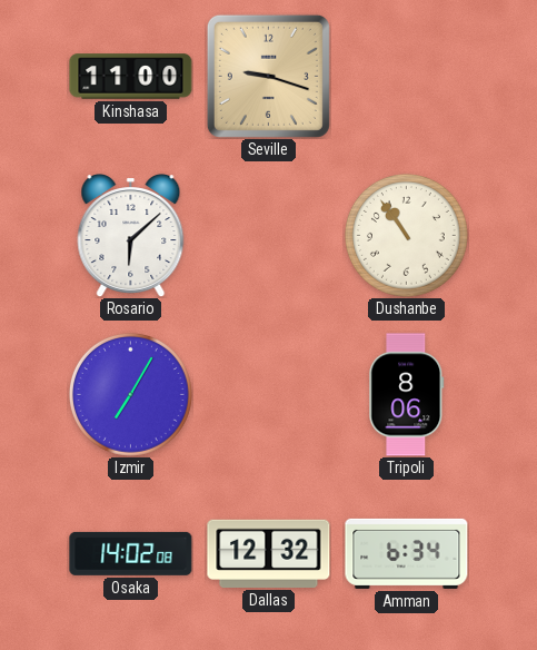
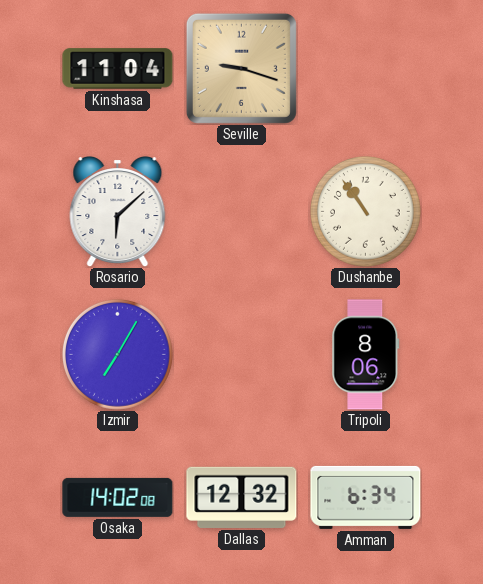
Kinshasa: 11:00 -> 11:04
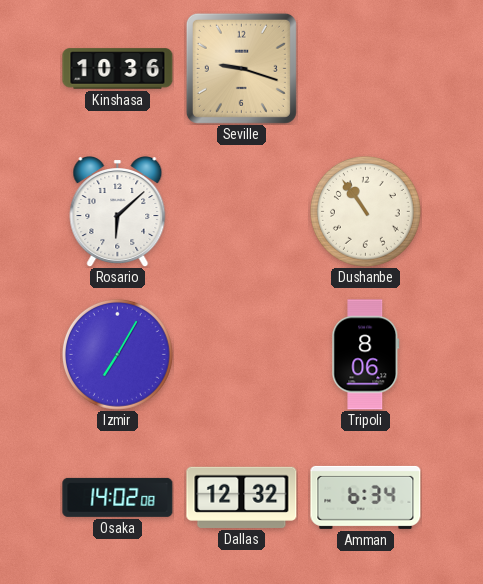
Kinshasa: 11:04 -> 10:36
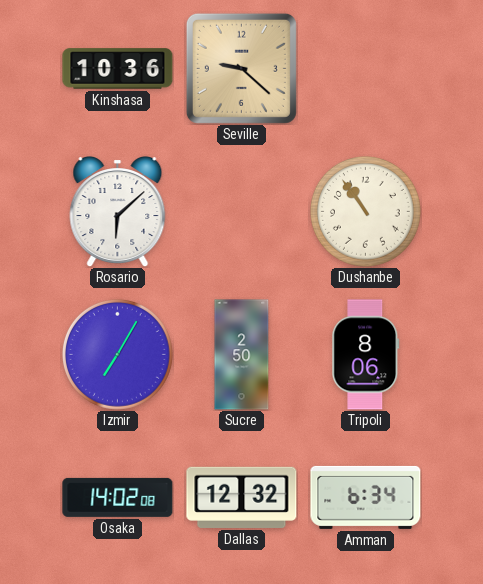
Seville: 9:18 -> 9:22
Sucre: none -> 2:50
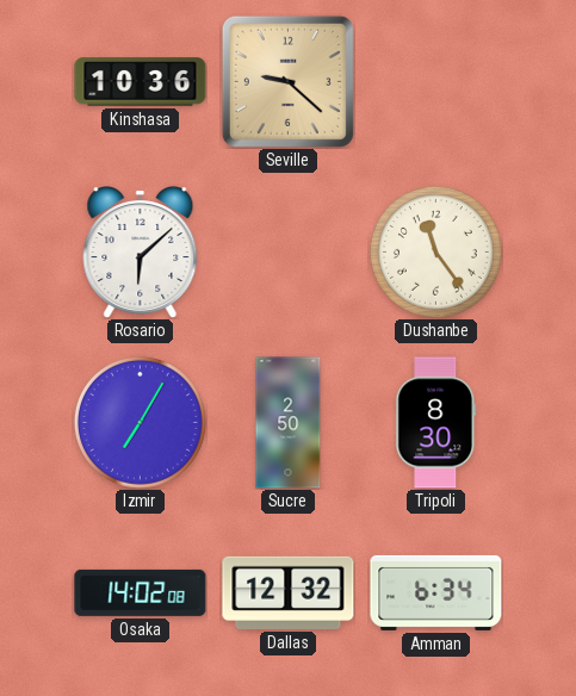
Dushanbe: 10:54 -> 11:24
Tripoli: 8:06 -> 8:30
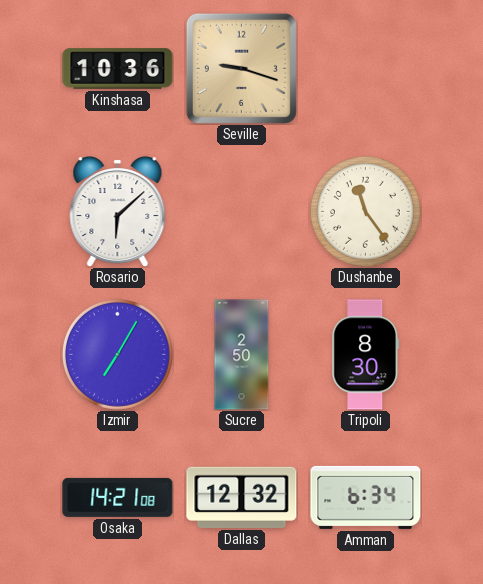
Seville: 9:22 -> 9:18
Osaka: 14:02 -> 14:21
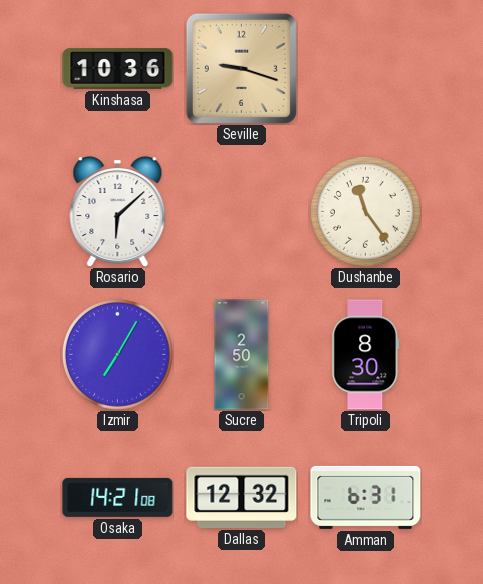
Amman: 6:34 -> 6:31
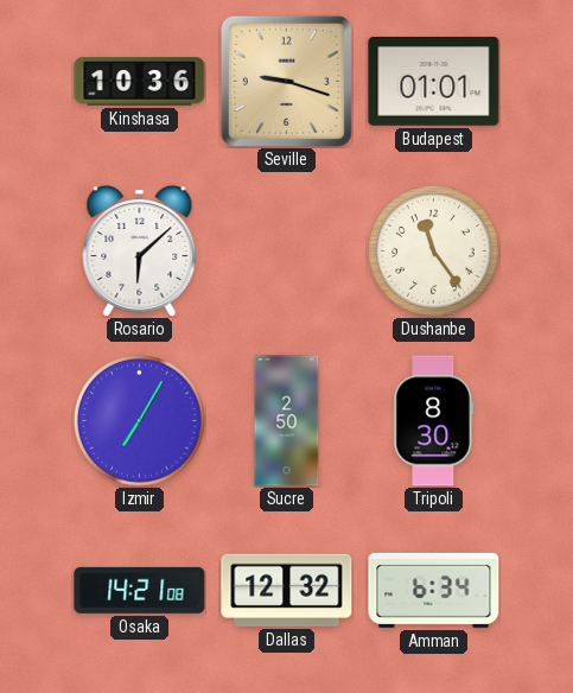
Budapest: none -> 01:01
Amman: 6:31 -> 6:34
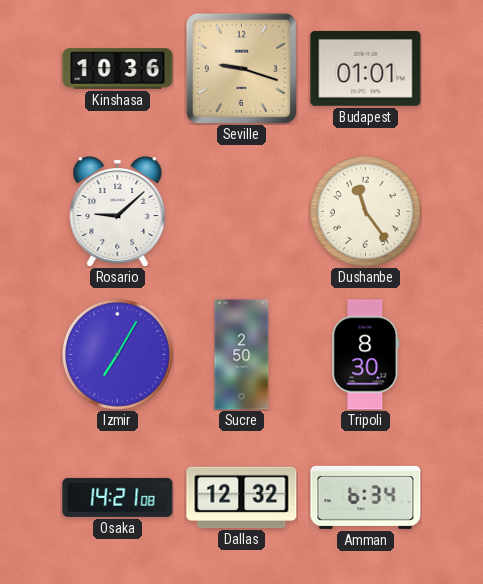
Rosario: 6:08 -> 9:08
